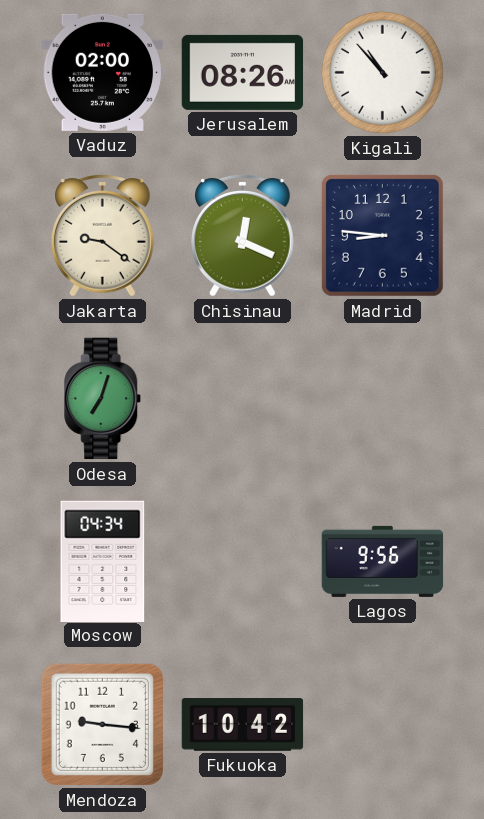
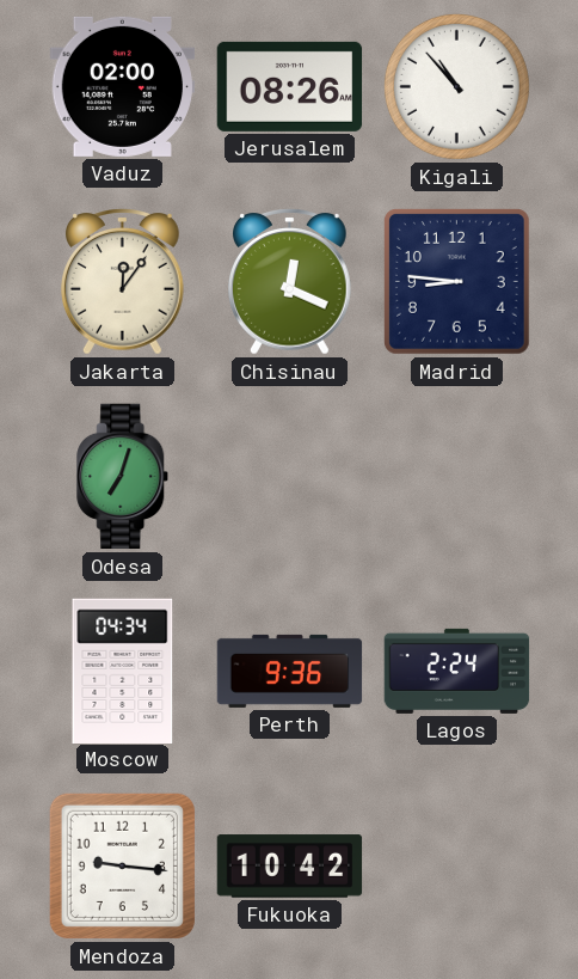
Jakarta: 9:21 -> 12:06
Perth: none -> 9:36
Lagos: 9:56 -> 2:24
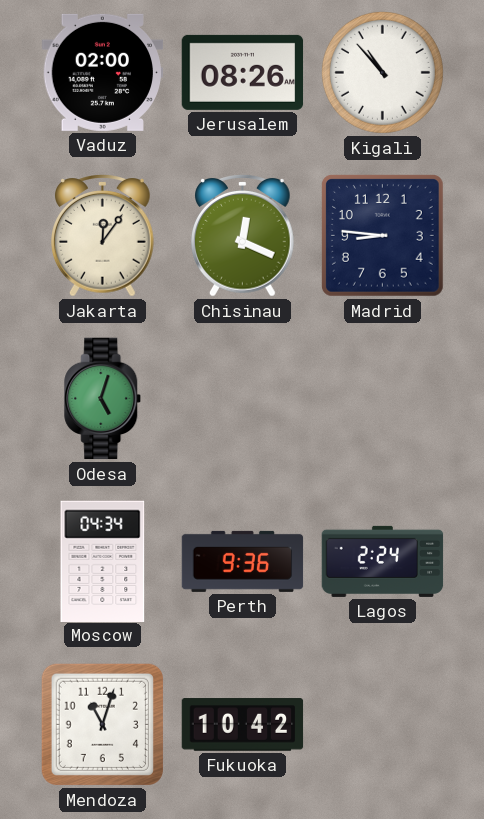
Odesa: 7:03 -> 5:03
Mendoza: 9:16 -> 11:03
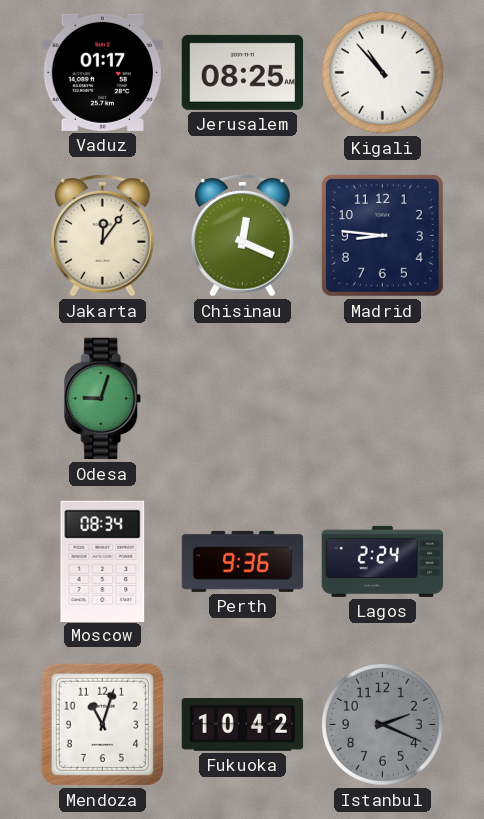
Vaduz: 02:00 -> 01:17
Jerusalem: 08:26 -> 08:25
Odesa: 5:03 -> 9:03
Moscow: 04:34 -> 08:34
Istanbul: none -> 2:19
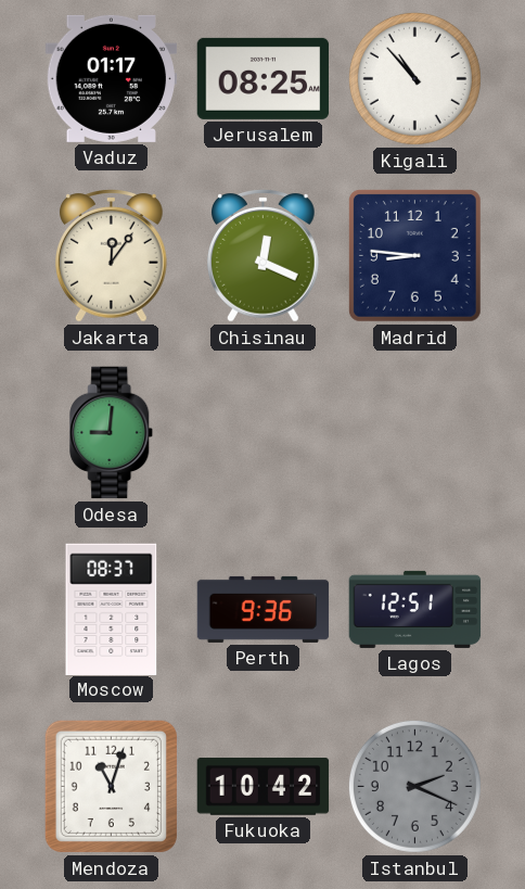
Odesa: 9:03 -> 9:01
Moscow: 08:34 -> 08:37
Lagos: 2:24 -> 12:51
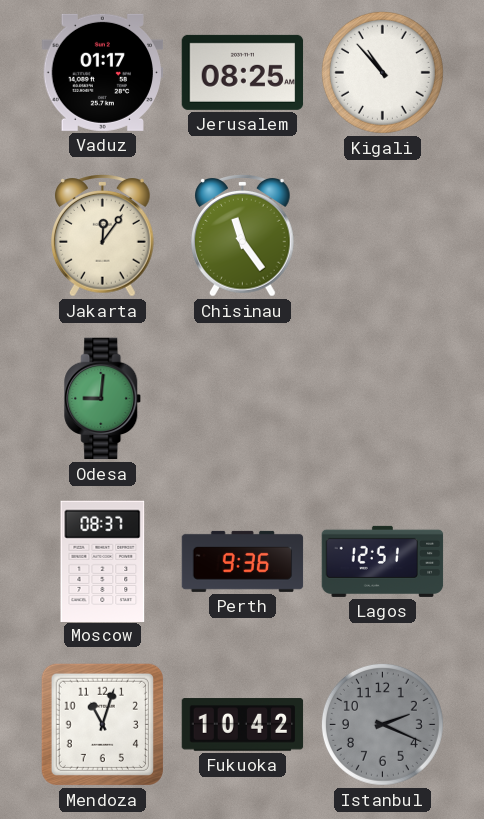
Chisinau: 12:19 -> 11:24
Madrid: 8:46 -> none
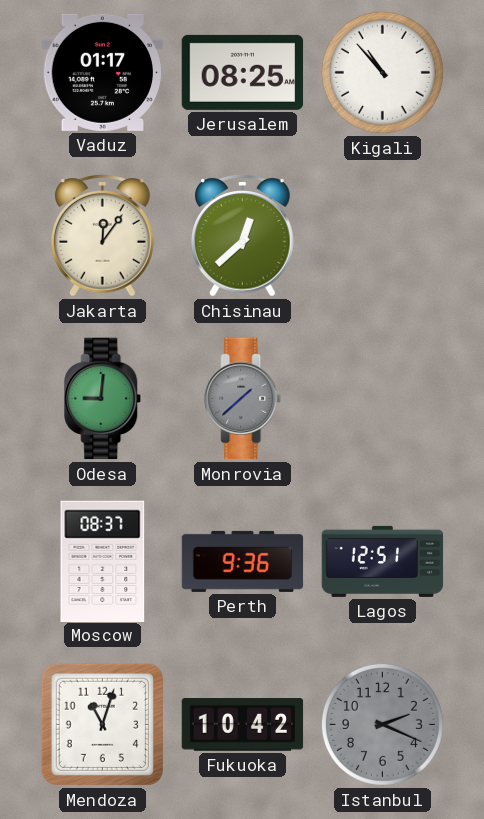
Chisinau: 11:24 -> 12:38
Monrovia: none -> 1:38
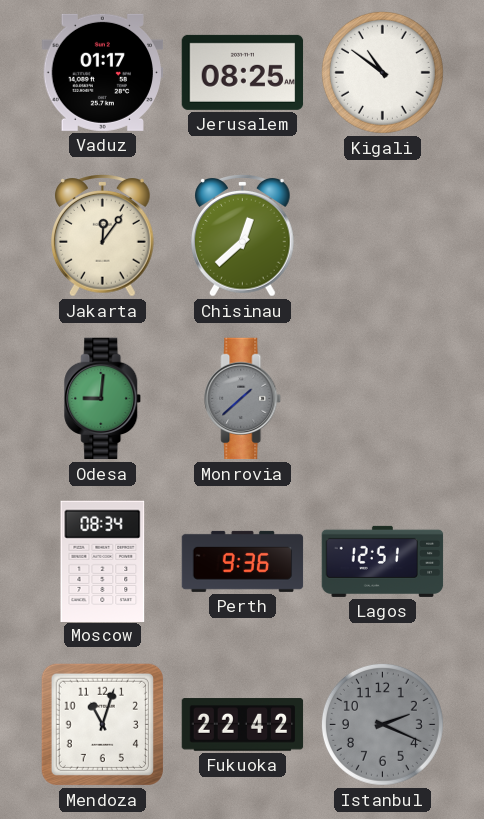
Kigali: 10:53 -> 10:51
Moscow: 08:37 -> 08:34
Fukuoka: 10:42 -> 22:42
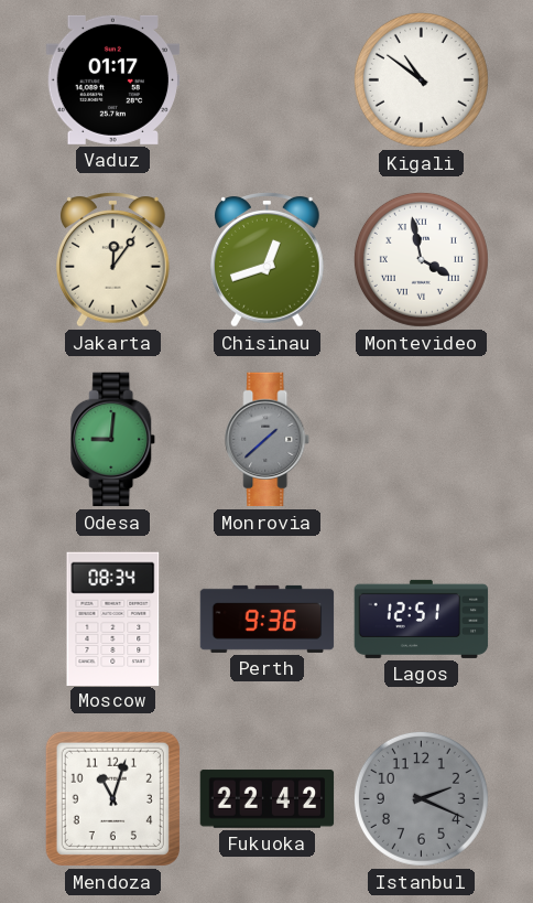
Jerusalem: 08:25 -> none
Chisinau: 12:38 -> 12:42
Montevideo: none -> 3:58
